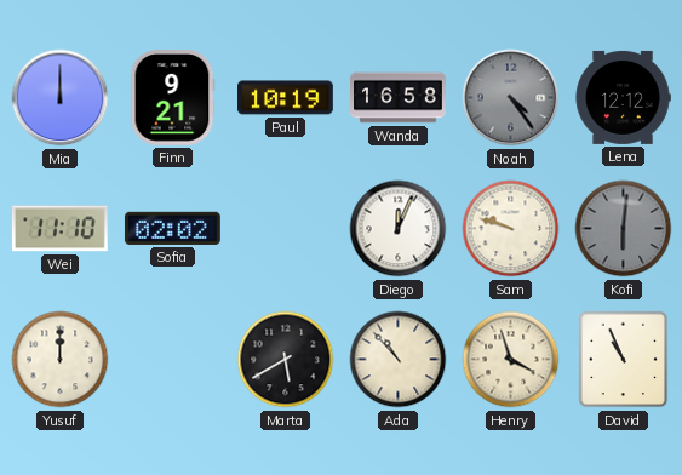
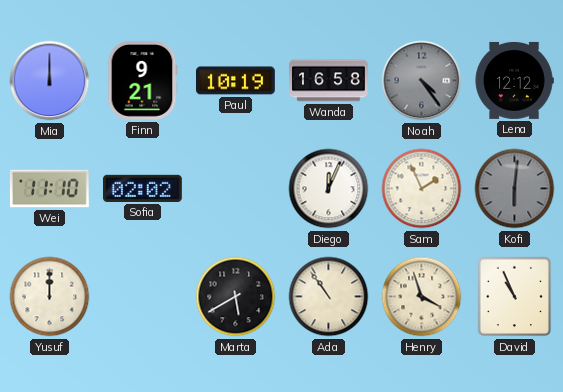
Sam: 9:48 -> 1:56
Ada: 10:53 -> 10:54
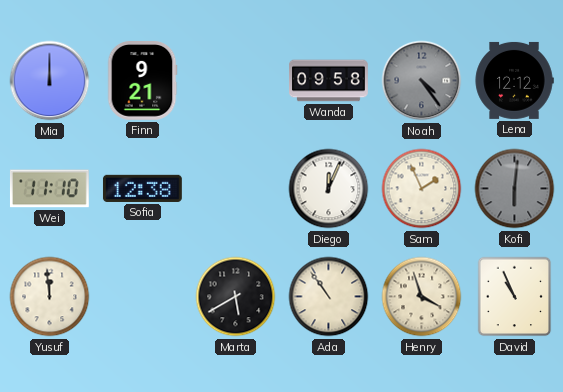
Paul: 10:19 -> none
Wanda: 16:58 -> 09:58
Sofia: 02:02 -> 12:38
Yusuf: 12:00 -> 11:59
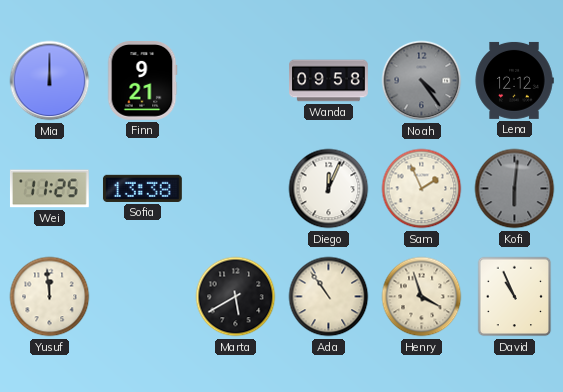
Wei: 11:10 -> 11:25
Sofia: 12:38 -> 13:38
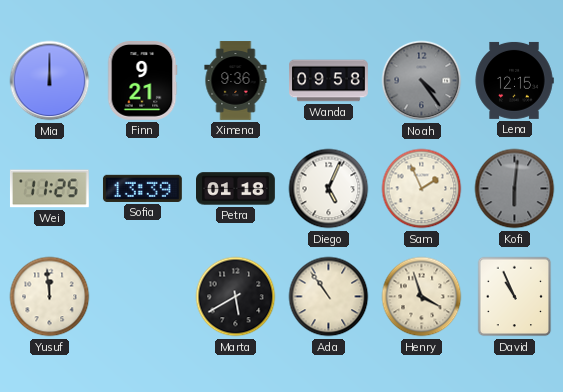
Ximena: none -> 9:36
Lena: 12:12 -> 12:15
Sofia: 13:38 -> 13:39
Petra: none -> 01:18
Diego: 12:04 -> 5:04
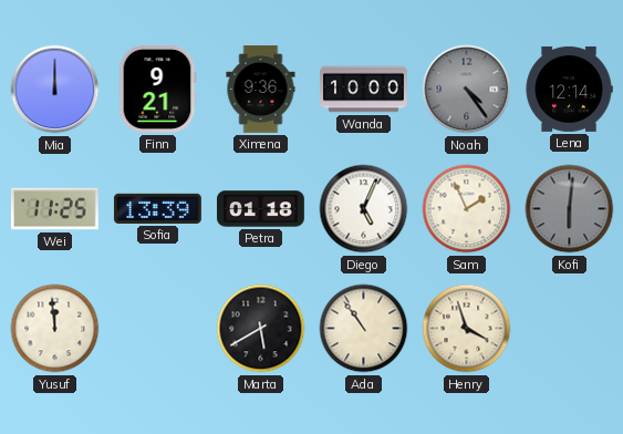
Wanda: 09:58 -> 10:00
Lena: 12:15 -> 12:14
David: 10:56 -> none
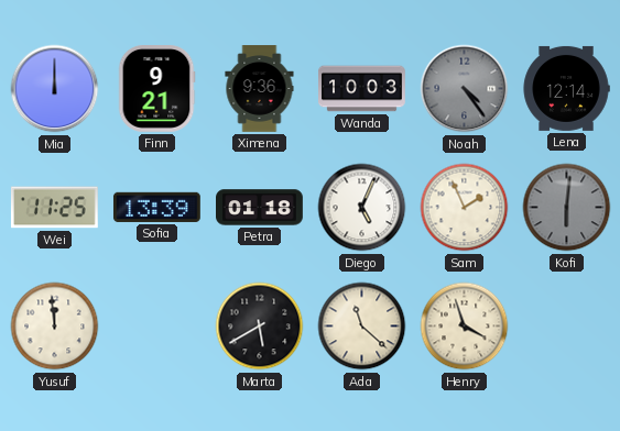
Wanda: 10:00 -> 10:03
Ada: 10:54 -> 11:22
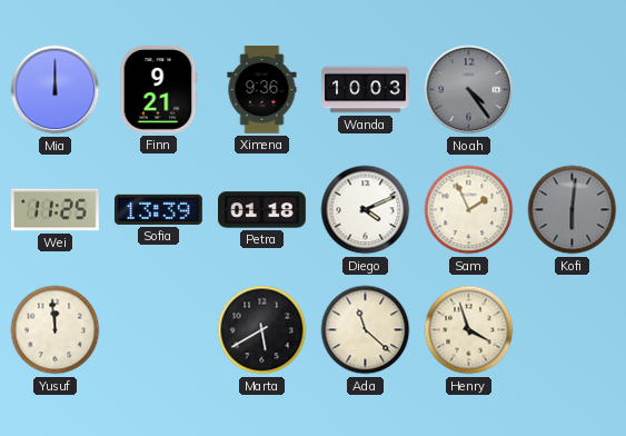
Lena: 12:14 -> none
Diego: 5:04 -> 4:11
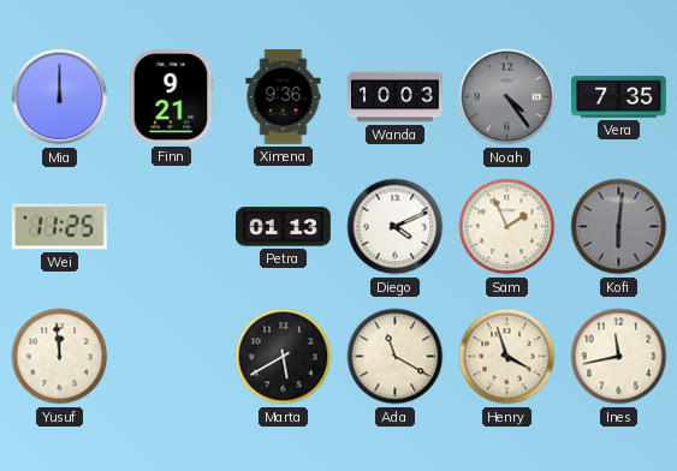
Vera: none -> 7:35
Sofia: 13:39 -> none
Petra: 01:18 -> 01:13
Ada: 11:22 -> 11:20
Ines: none -> 11:43
